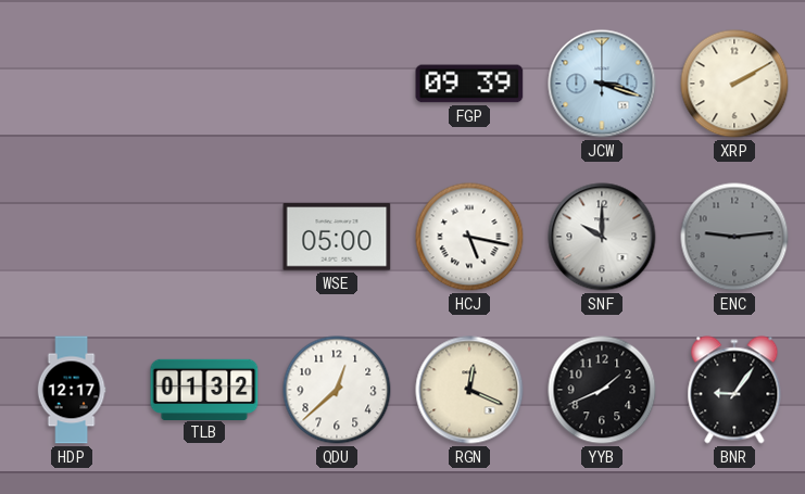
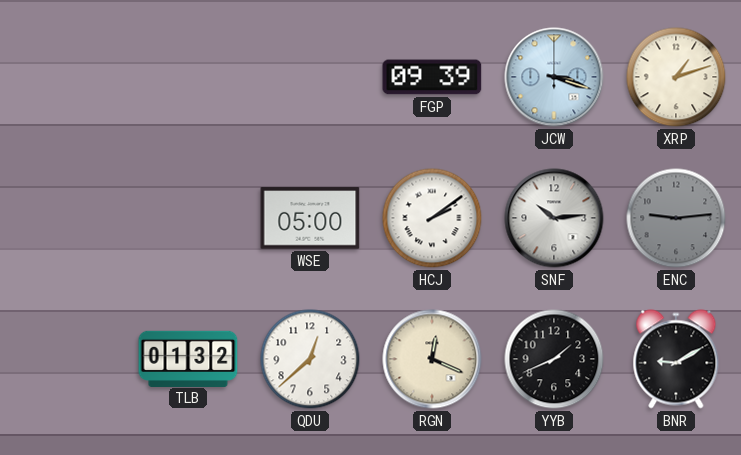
XRP: 2:10 -> 1:12
HCJ: 5:17 -> 2:09
SNF: 10:00 -> 10:14
HDP: 12:17 -> none
BNR: 9:06 -> 9:10
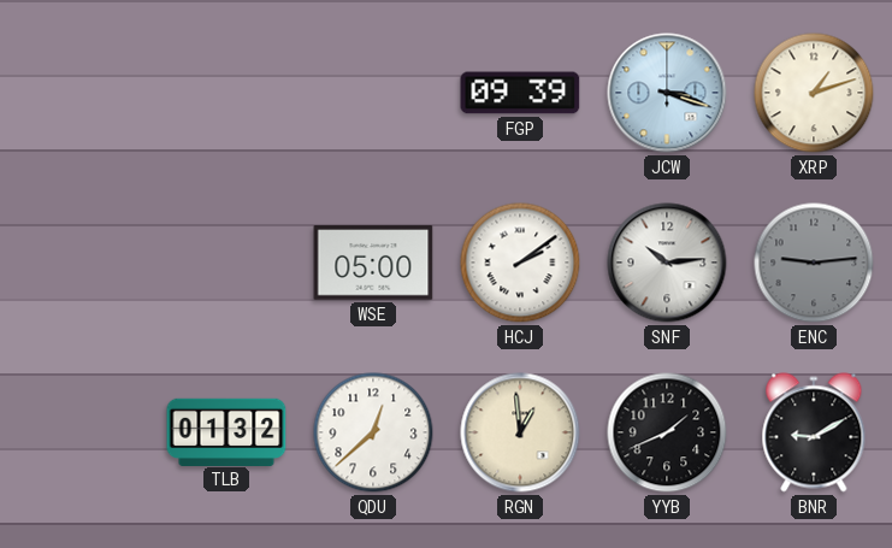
RGN: 12:19 -> 12:59
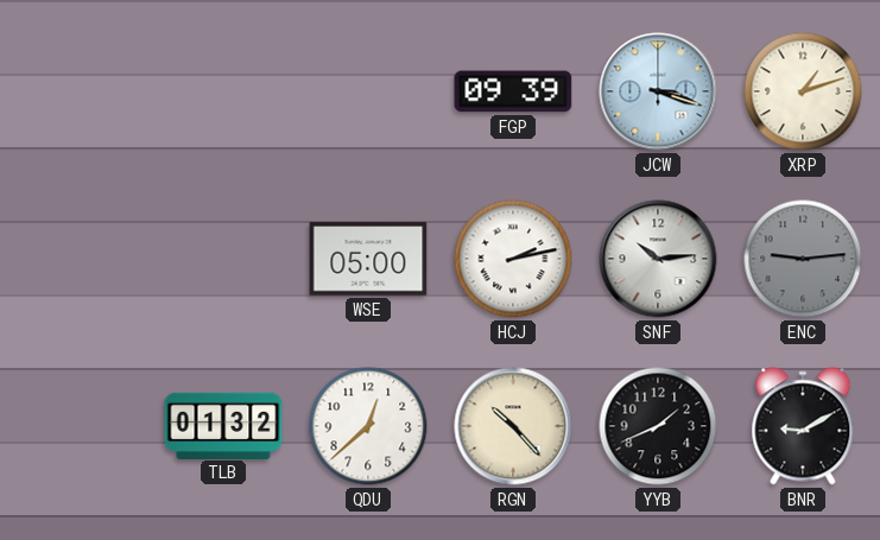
HCJ: 2:09 -> 2:13
RGN: 12:59 -> 10:23
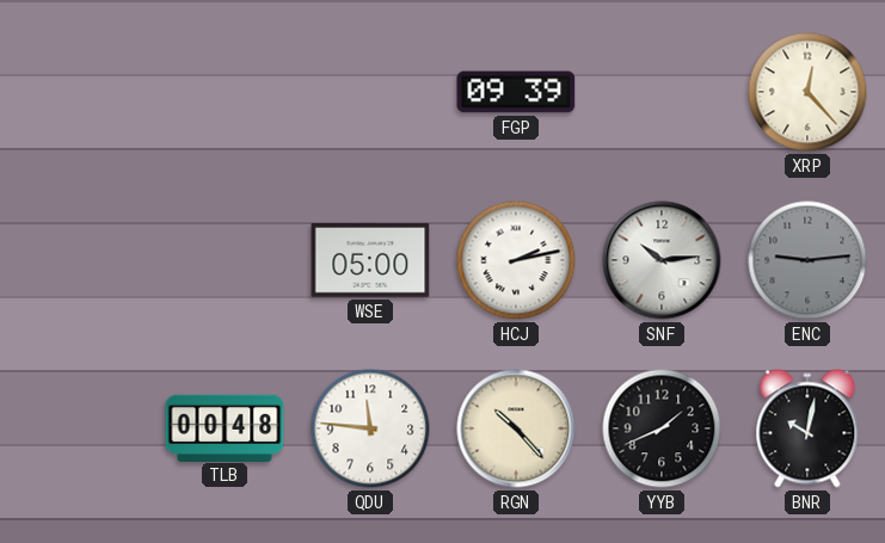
JCW: 3:18 -> none
XRP: 1:12 -> 12:23
TLB: 01:32 -> 00:48
QDU: 12:38 -> 11:46
BNR: 9:10 -> 10:02
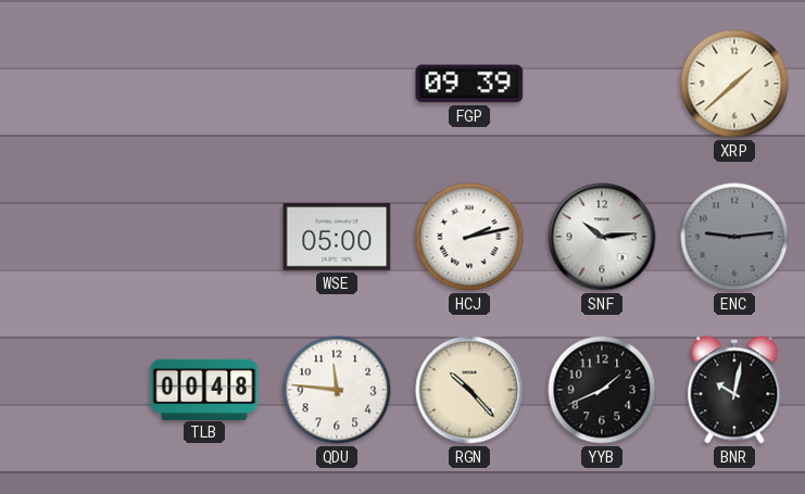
XRP: 12:23 -> 1:38
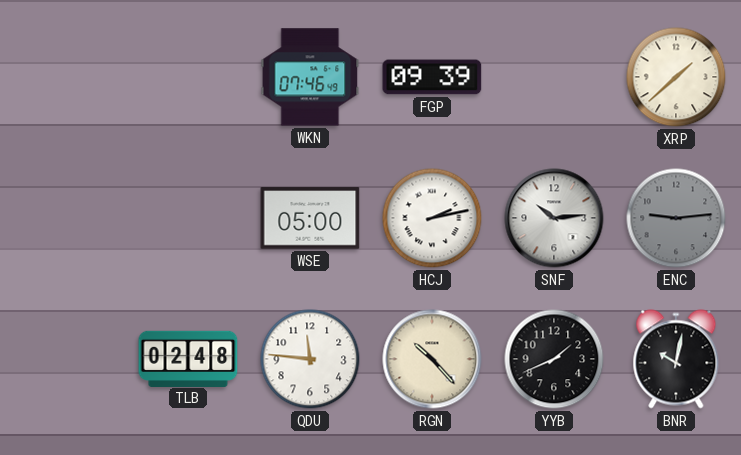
WKN: none -> 07:46
TLB: 00:48 -> 02:48
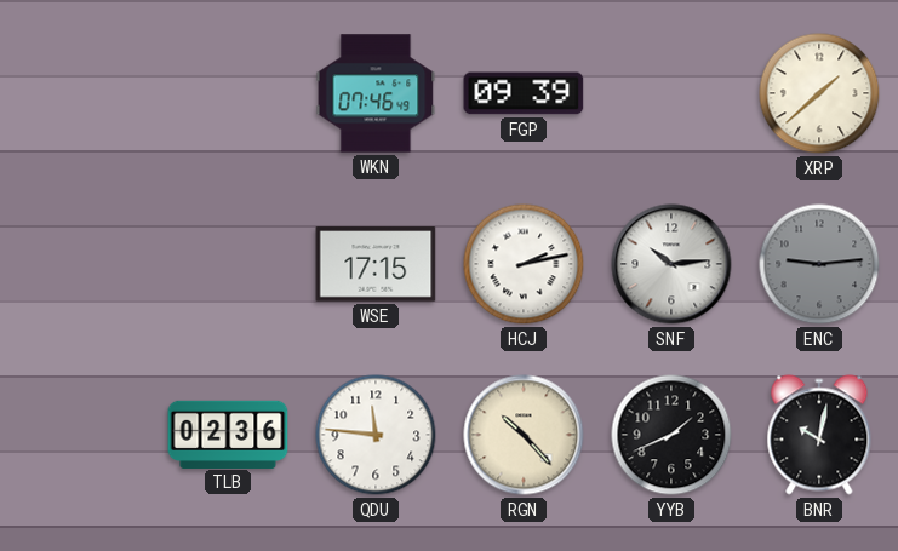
WSE: 05:00 -> 17:15
TLB: 02:48 -> 02:36
